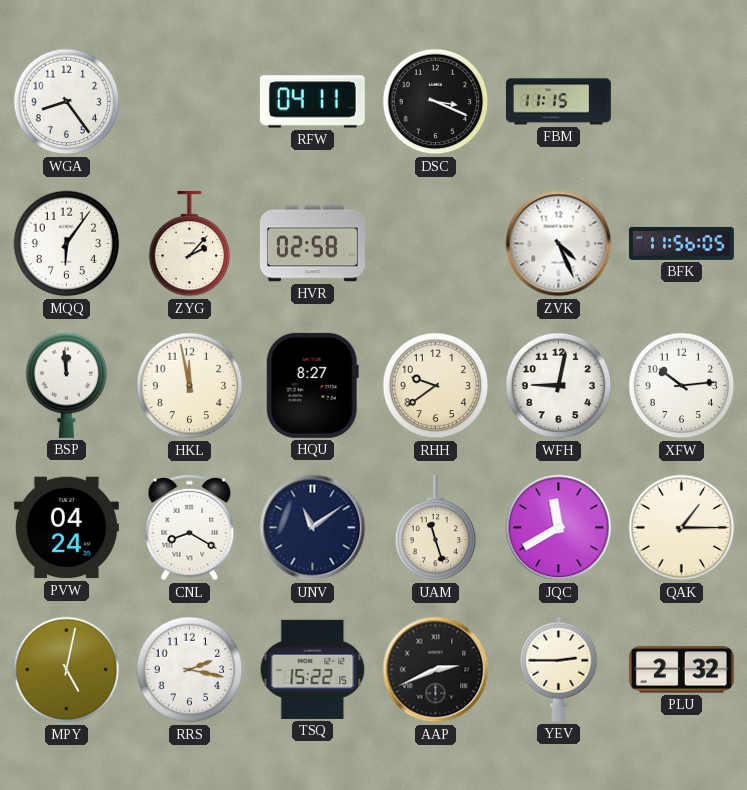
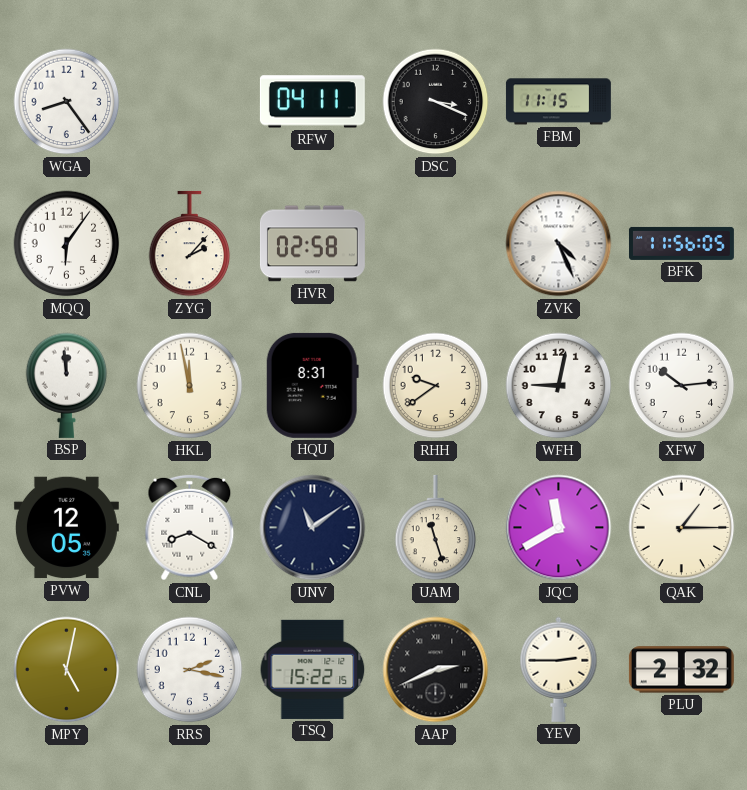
HQU: 8:27 -> 8:31
PVW: 04:24 -> 12:05
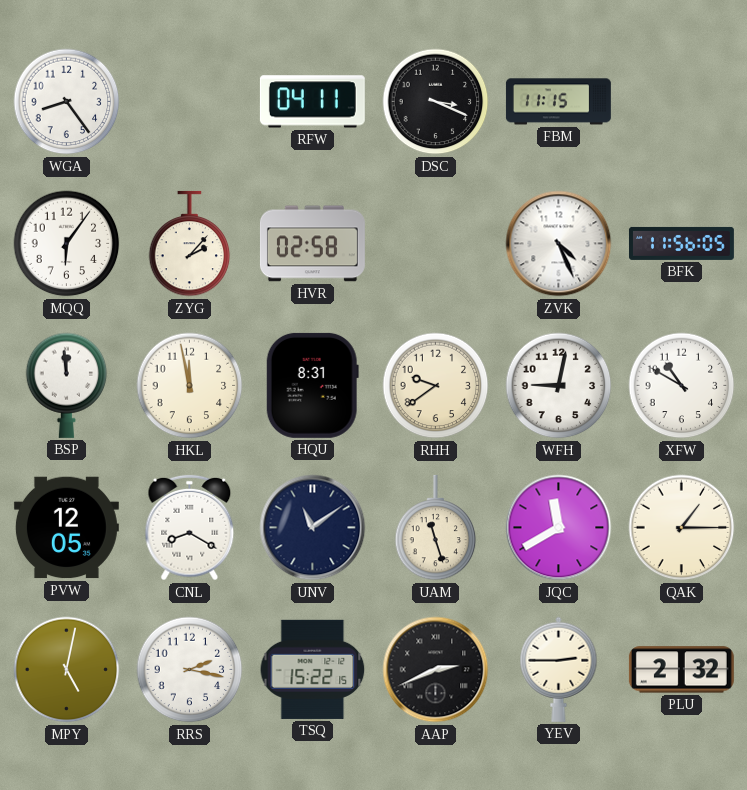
XFW: 10:14 -> 10:50
